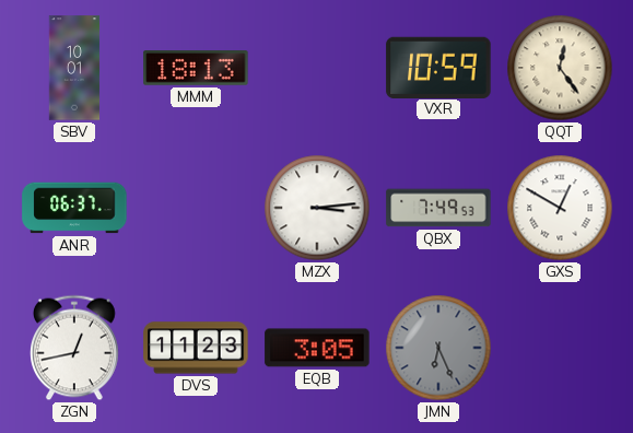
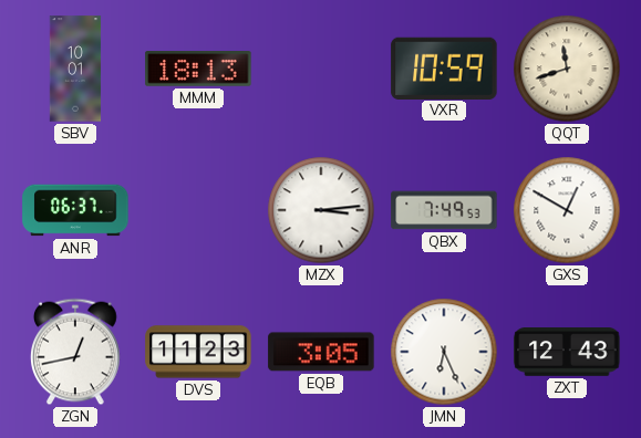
QQT: 12:24 -> 11:42
JMN dial: grey -> white
ZXT: none -> 12:43
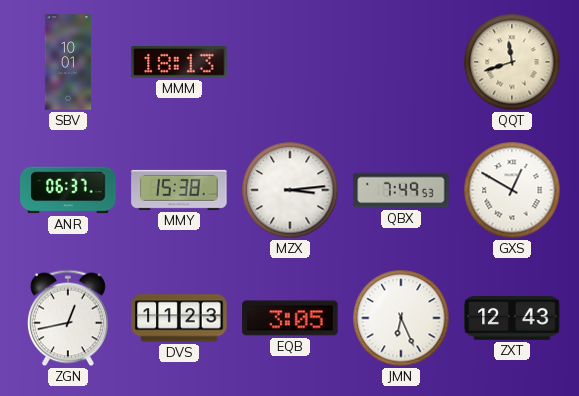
VXR: 10:59 -> none
MMY: none -> 15:38
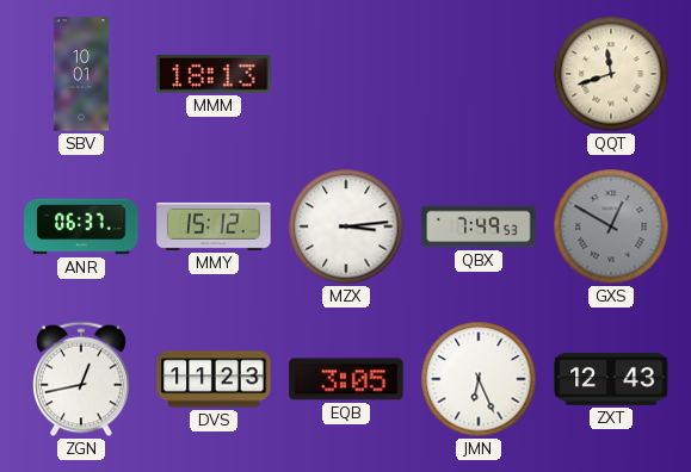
MMY: 15:38 -> 15:12
GXS dial: white -> grey
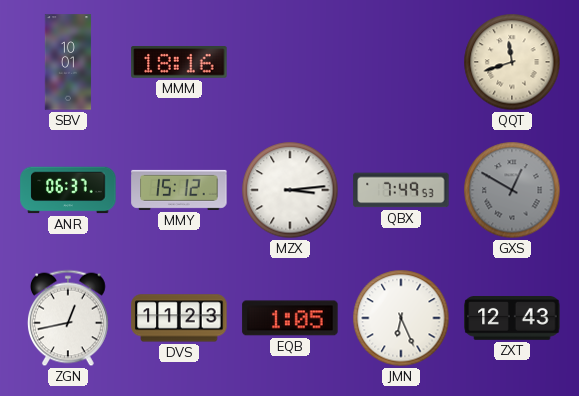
MMM: 18:13 -> 18:16
EQB: 3:05 -> 1:05
